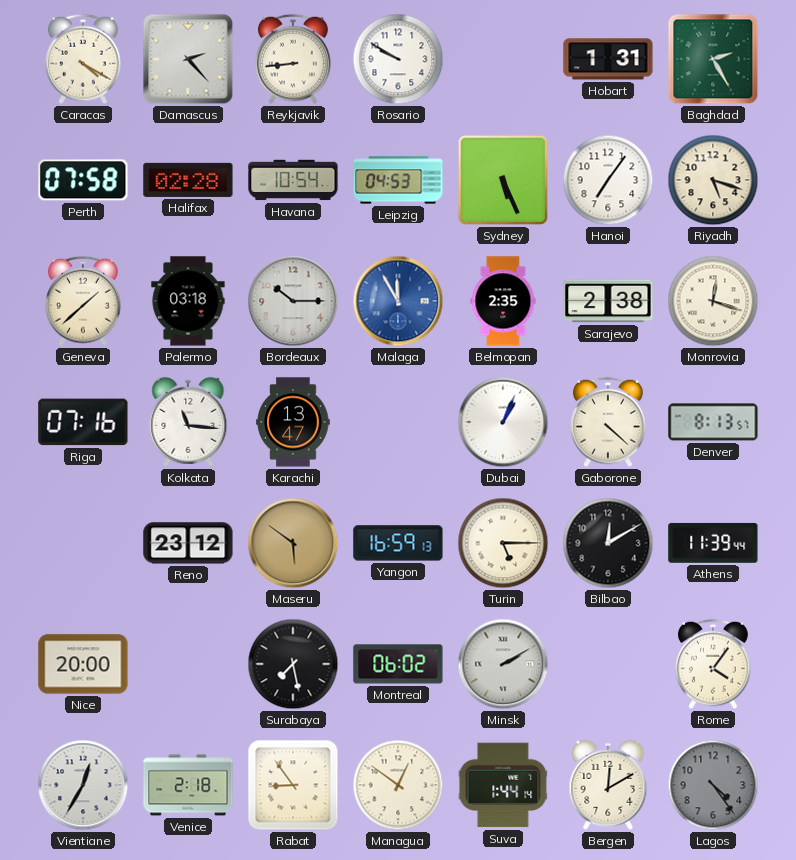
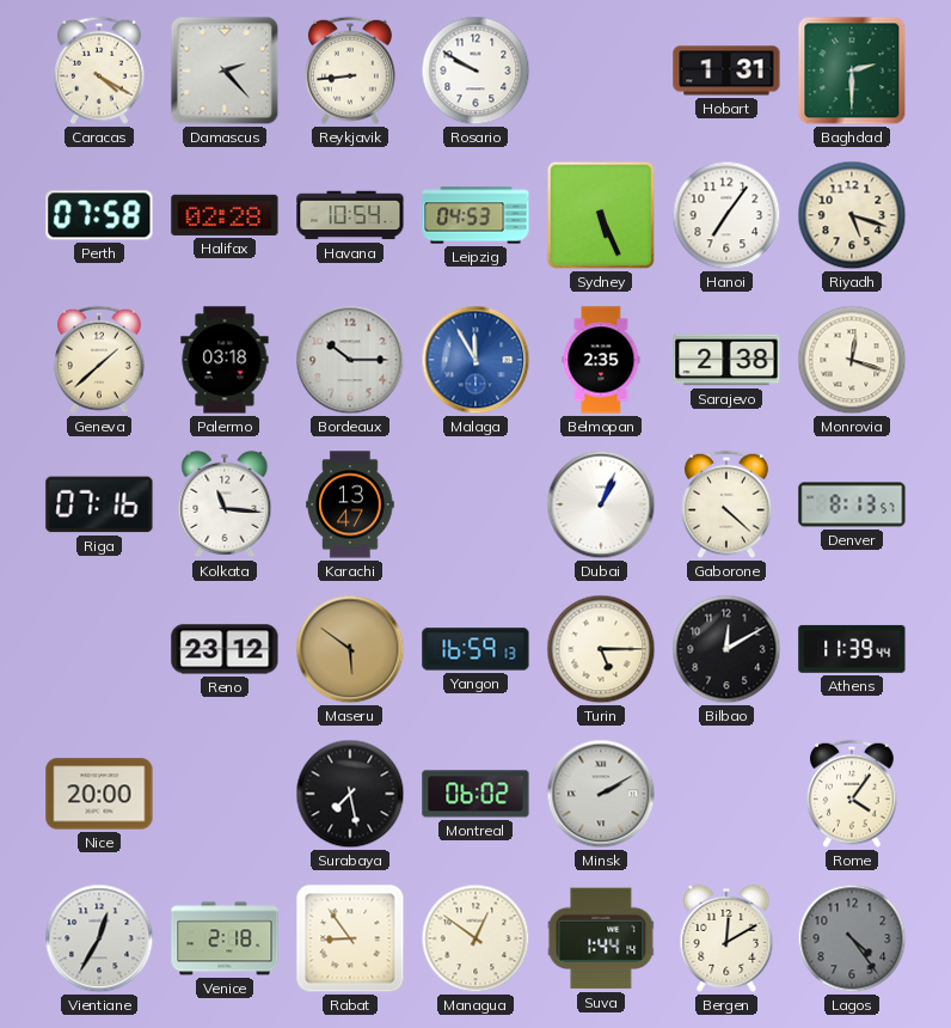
Baghdad: 2:25 -> 2:30
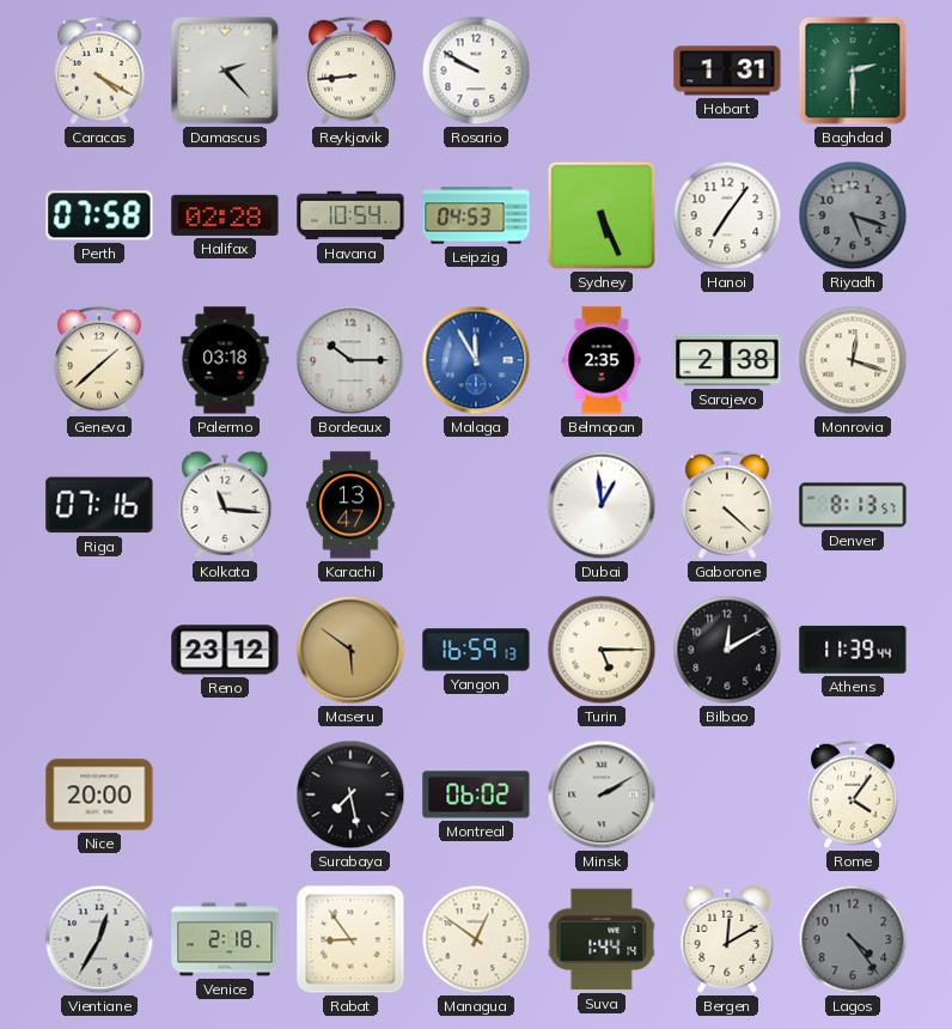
Riyadh dial: cream -> grey
Dubai: 1:04 -> 12:59
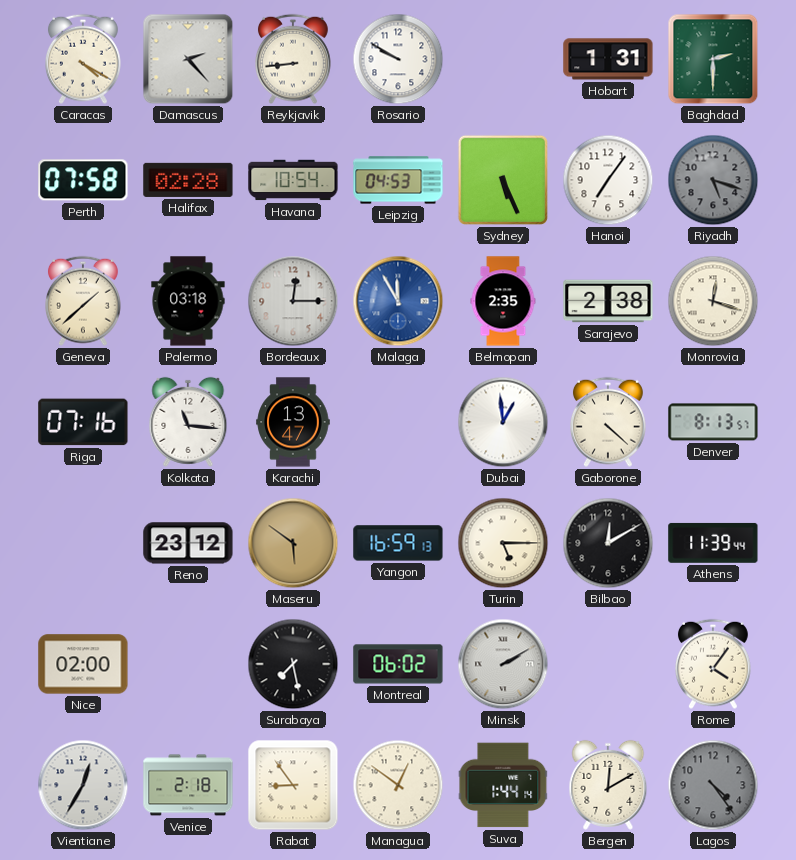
Bordeaux: 10:15 -> 12:15
Nice: 20:00 -> 02:00
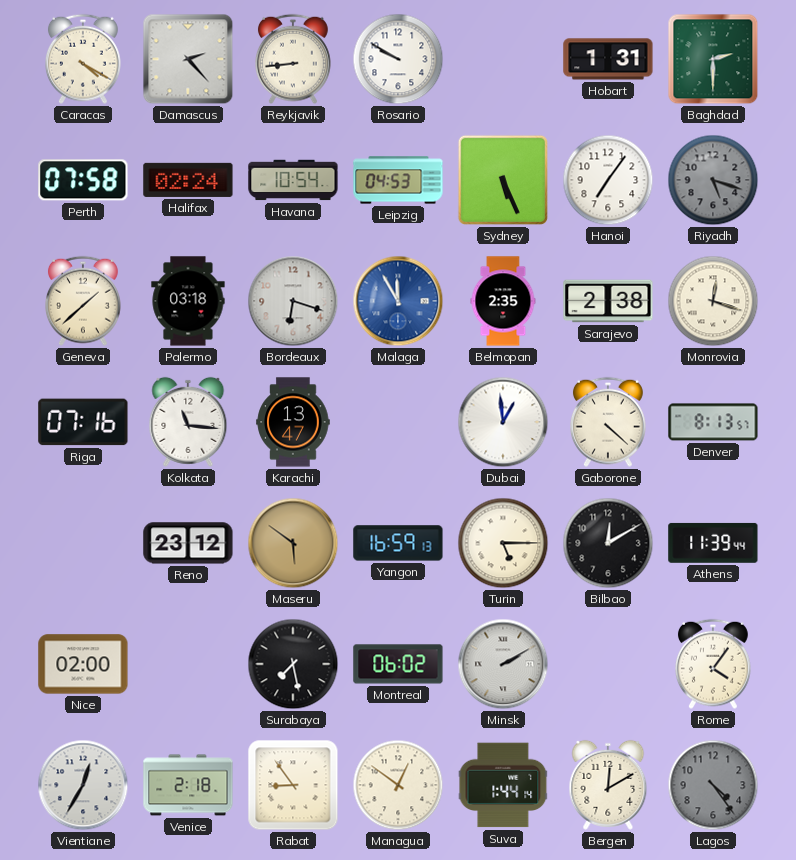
Halifax: 02:28 -> 02:24
Bordeaux: 12:15 -> 6:18
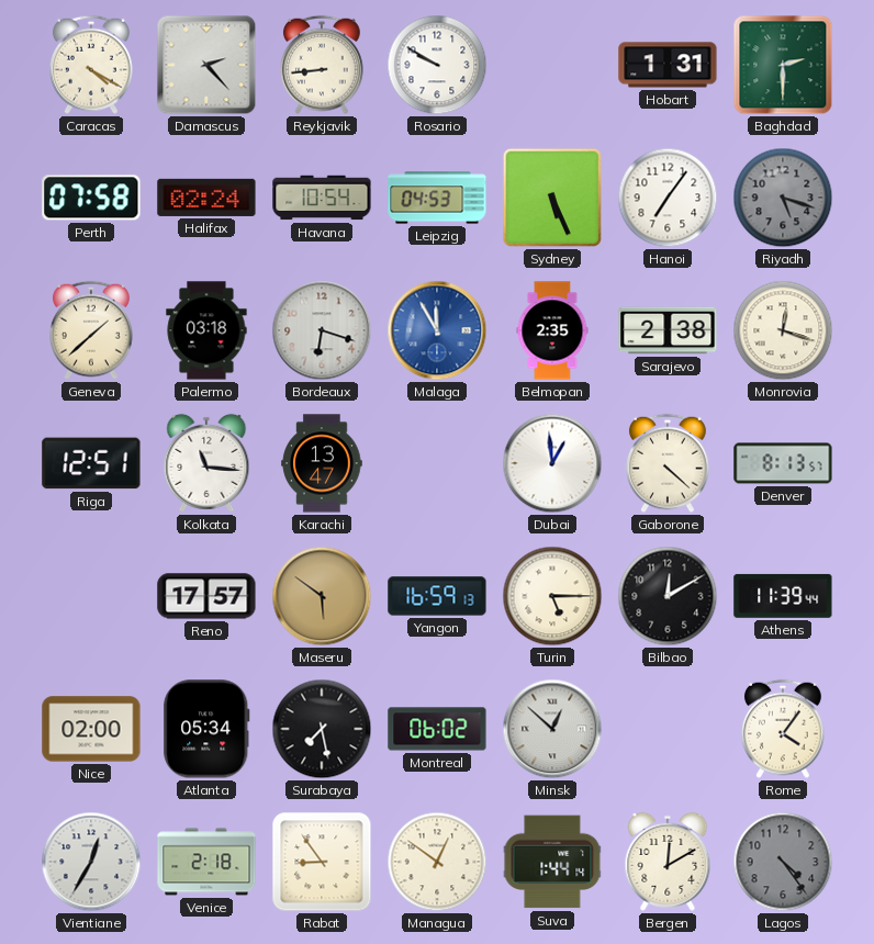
Riga: 07:16 -> 12:51
Reno: 23:12 -> 17:57
Atlanta: none -> 05:34
Minsk: 2:10 -> 12:52
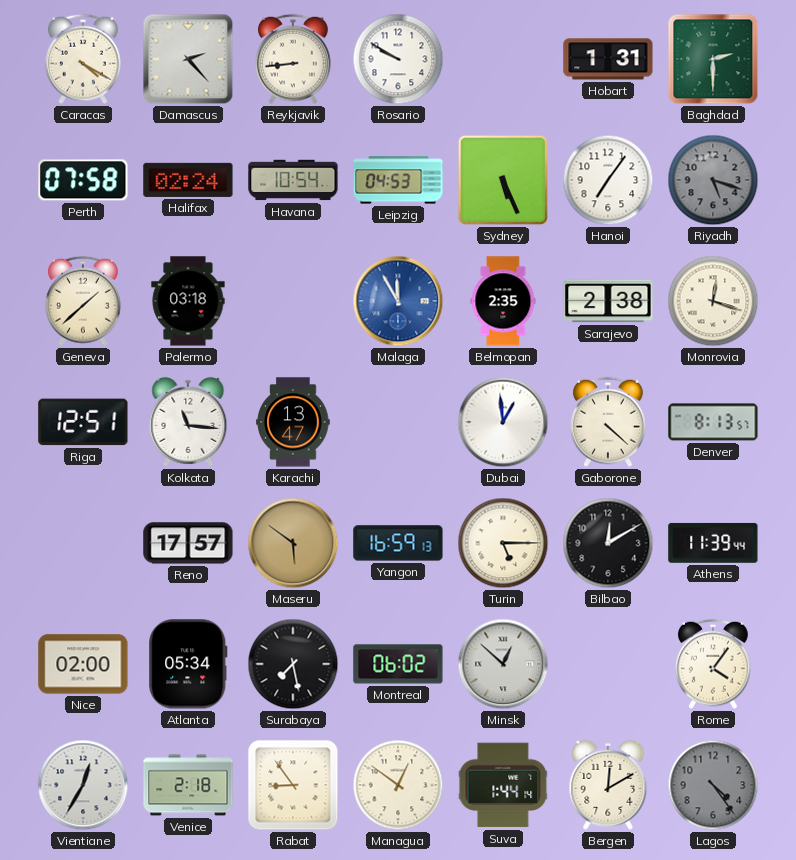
Bordeaux: 6:18 -> none
